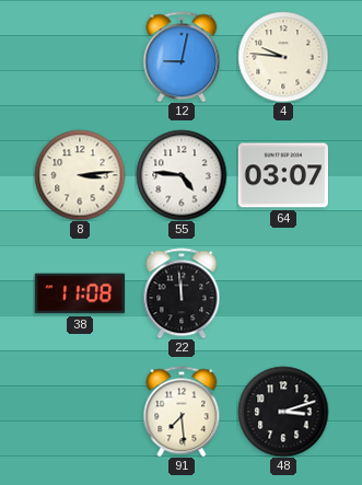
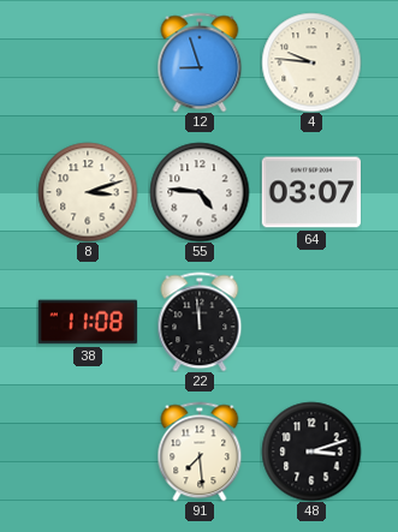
12: 9:02 -> 8:57
8: 3:14 -> 3:12
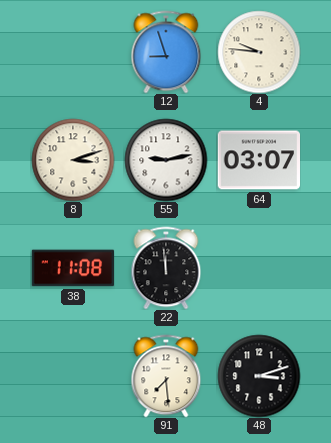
55: 4:46 -> 9:13
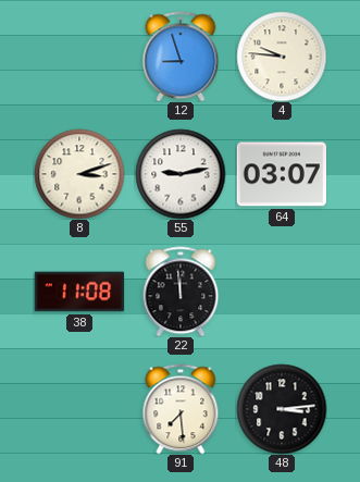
48: 3:12 -> 3:14
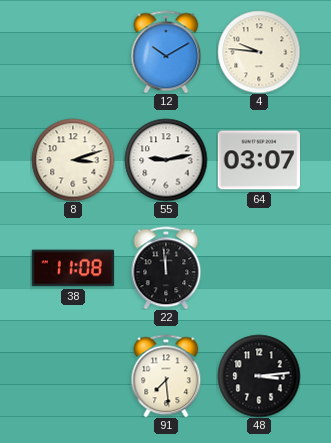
12: 8:57 -> 10:10
